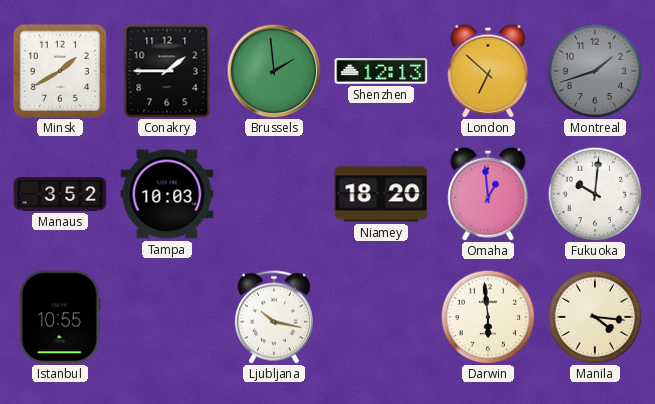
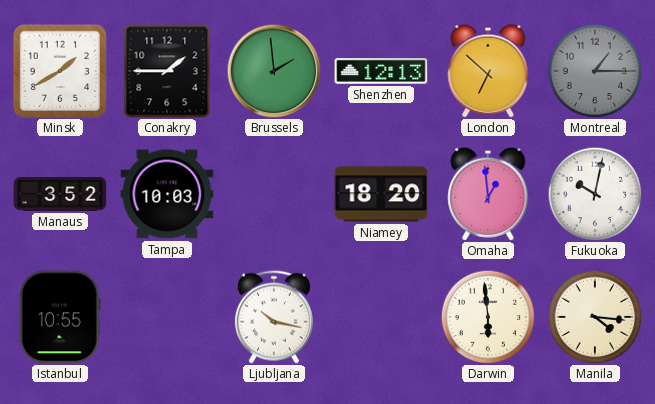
Montreal: 1:42 -> 1:15
Fukuoka: 10:01 -> 10:02
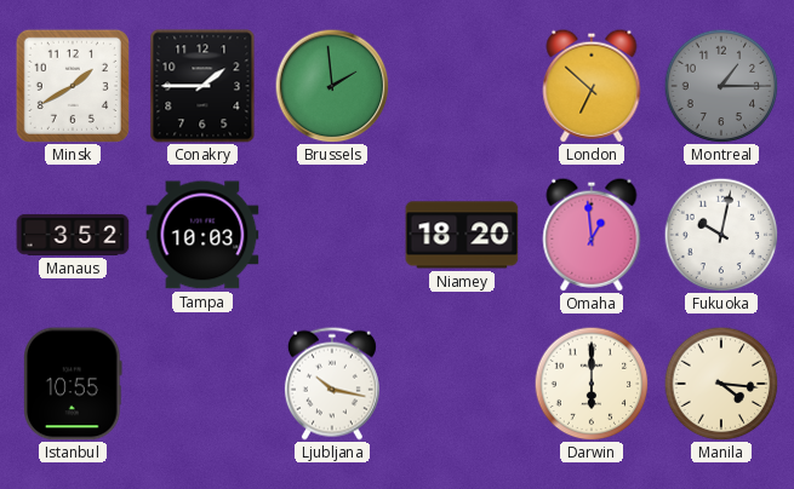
Shenzhen: 12:13 -> none
Darwin: 5:59 -> 6:00
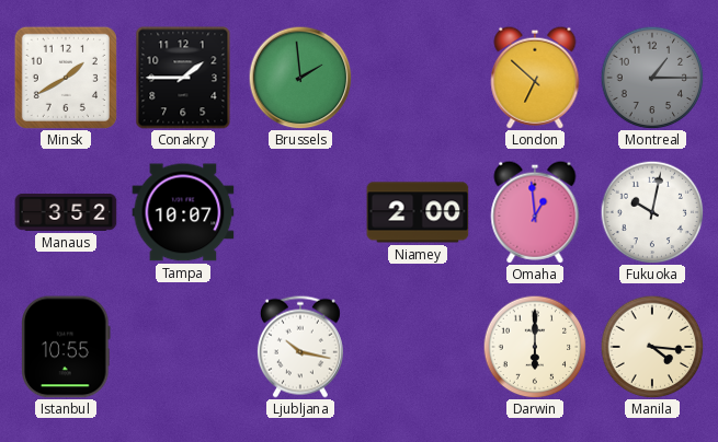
Tampa: 10:03 -> 10:07
Niamey: 18:20 -> 2:00
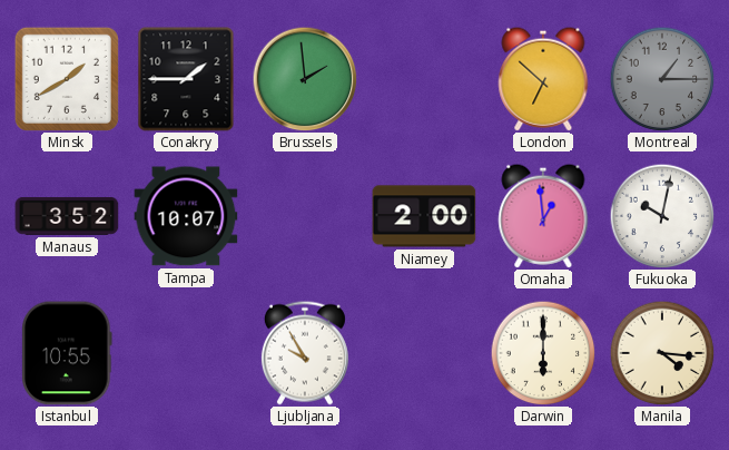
Ljubljana: 10:17 -> 9:55
